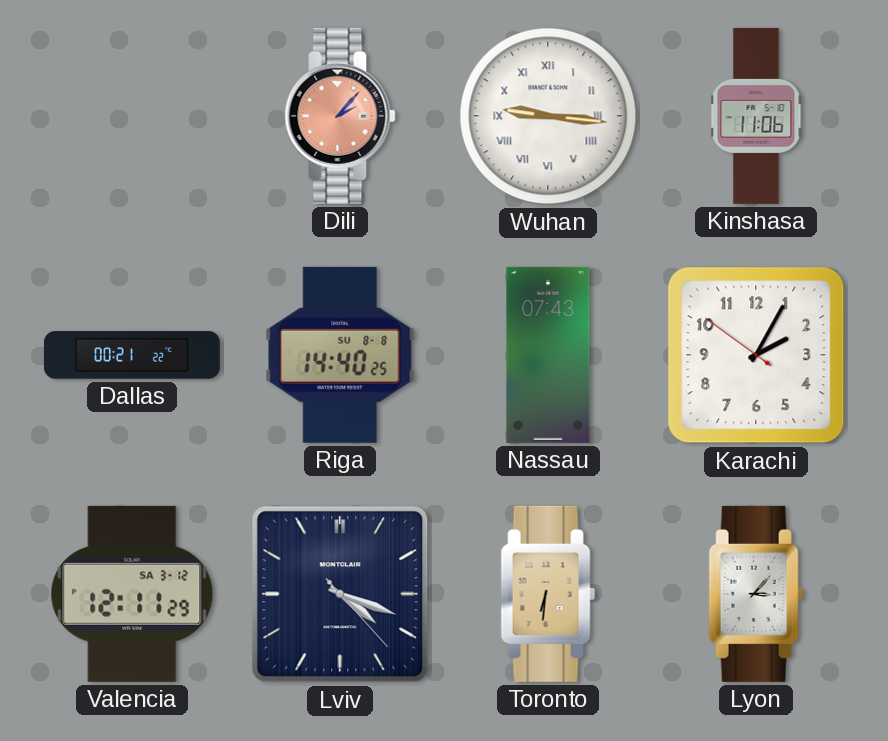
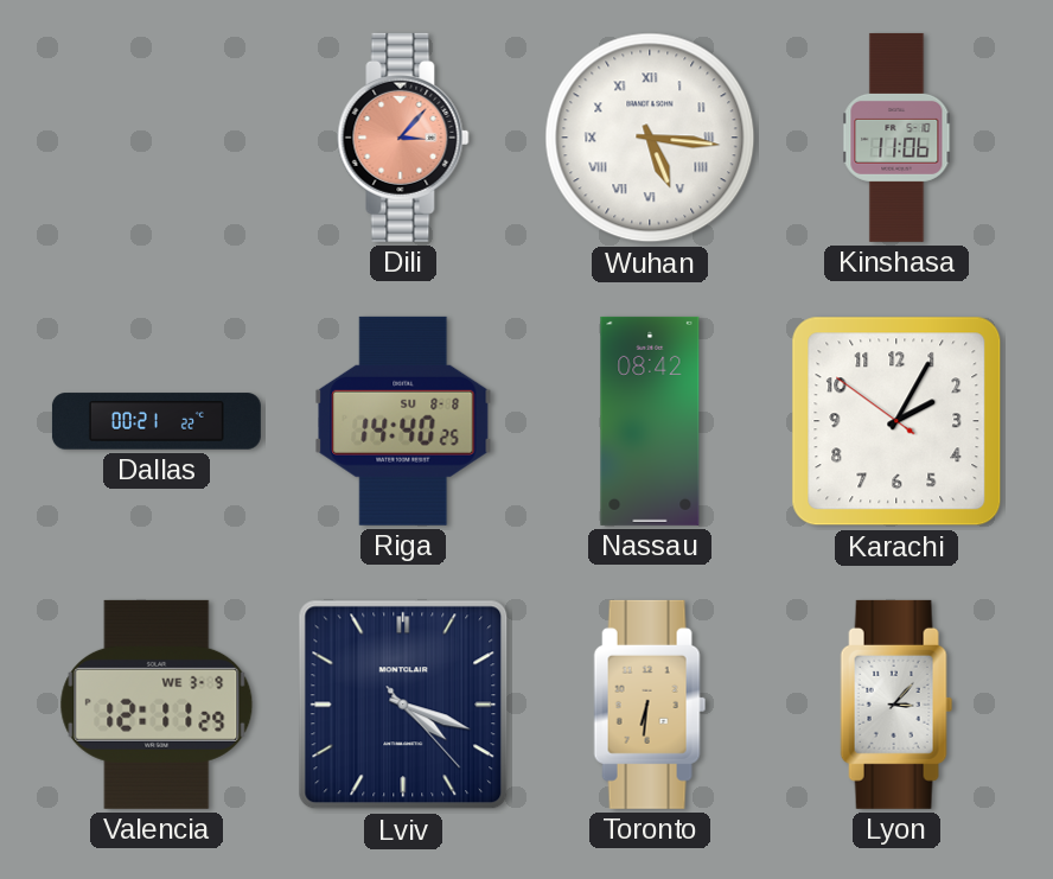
Dili: 2:07 -> 3:07
Wuhan: 9:16 -> 5:16
Nassau: 07:43 -> 08:42
Valencia date: SA 3-12 -> WE 3-9
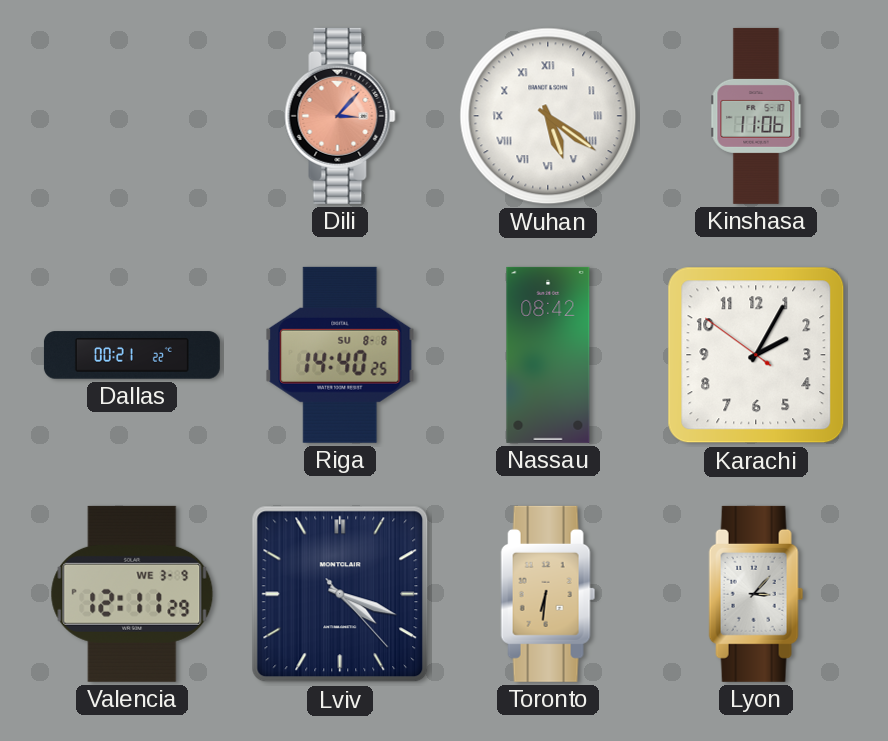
Wuhan: 5:16 -> 5:21
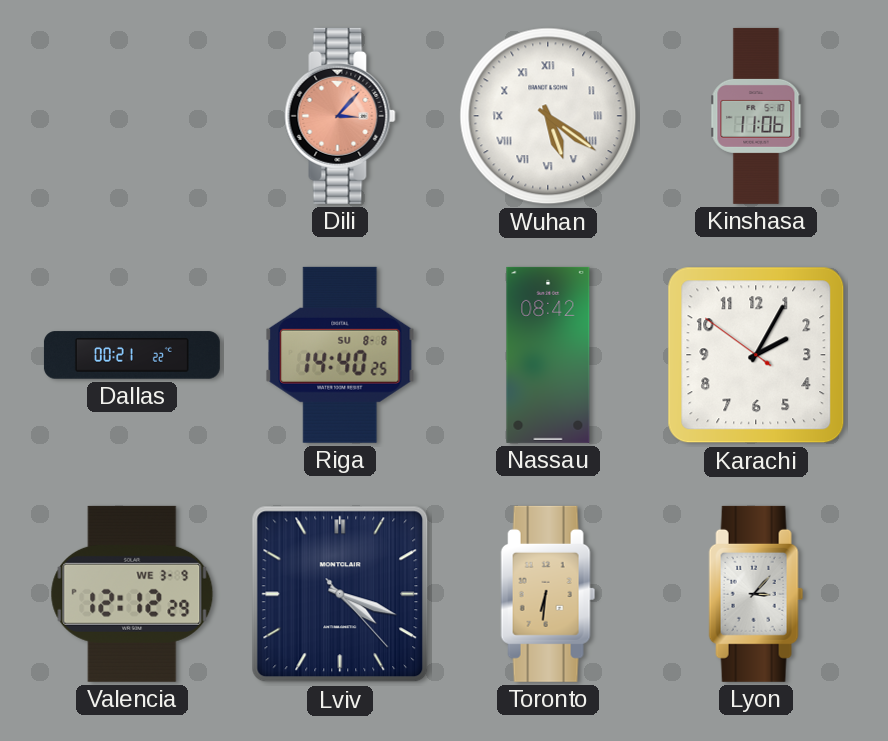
Valencia: 12:11 -> 12:12
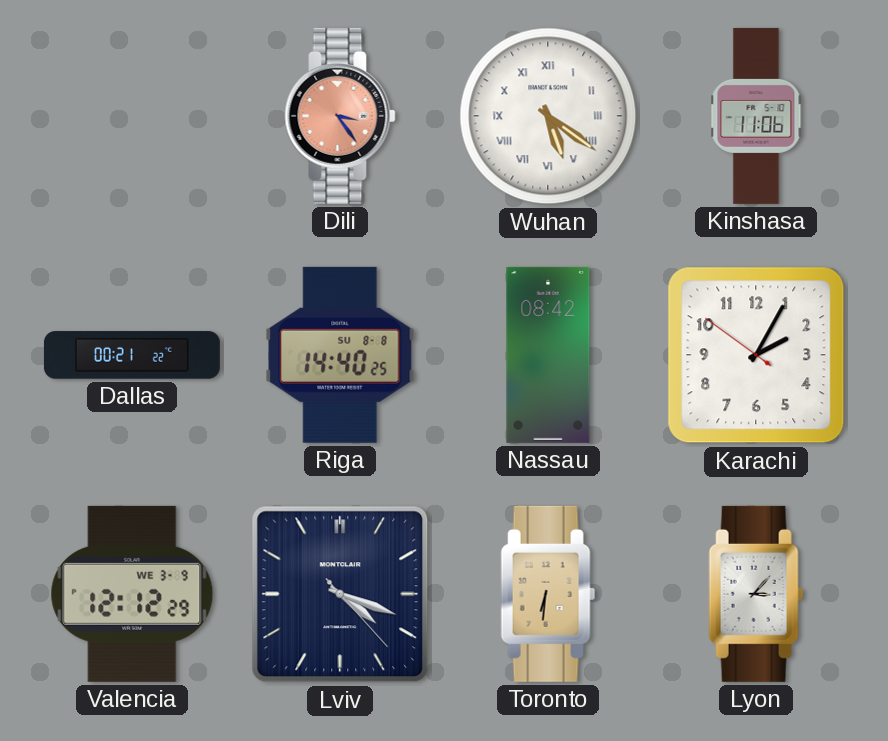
Dili: 3:07 -> 3:24
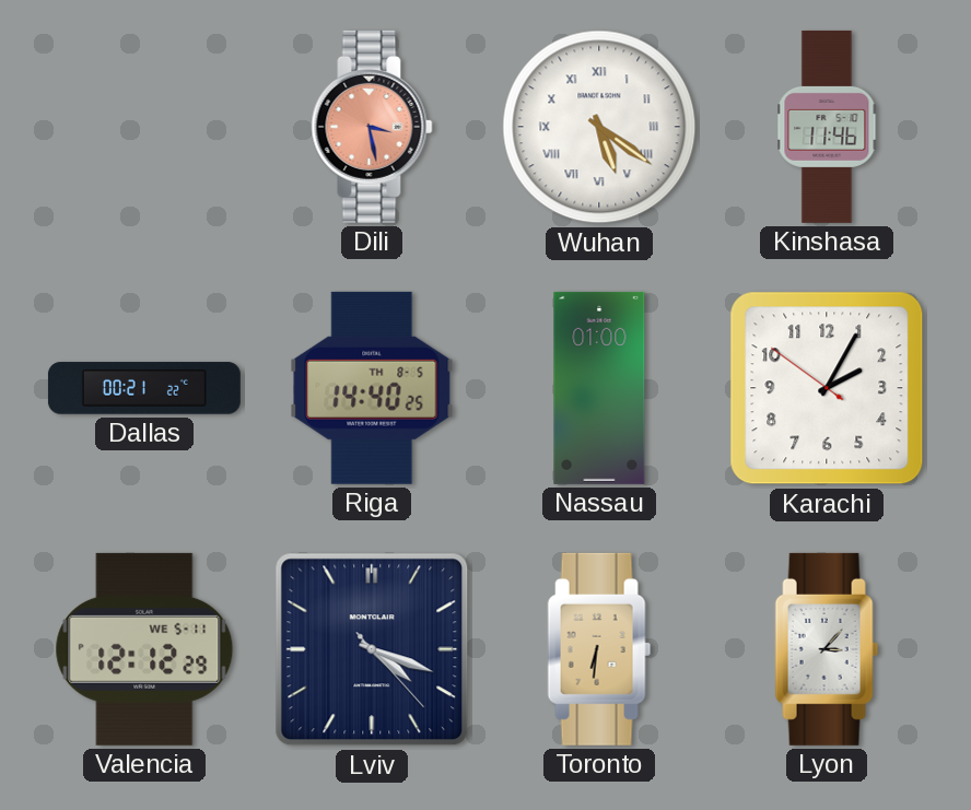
Dili: 3:24 -> 3:28
Kinshasa: 11:06 -> 11:46
Riga date: SU 8-8 -> TH 8-5
Nassau: 08:42 -> 01:00
Valencia date: WE 3-9 -> WE 5-11
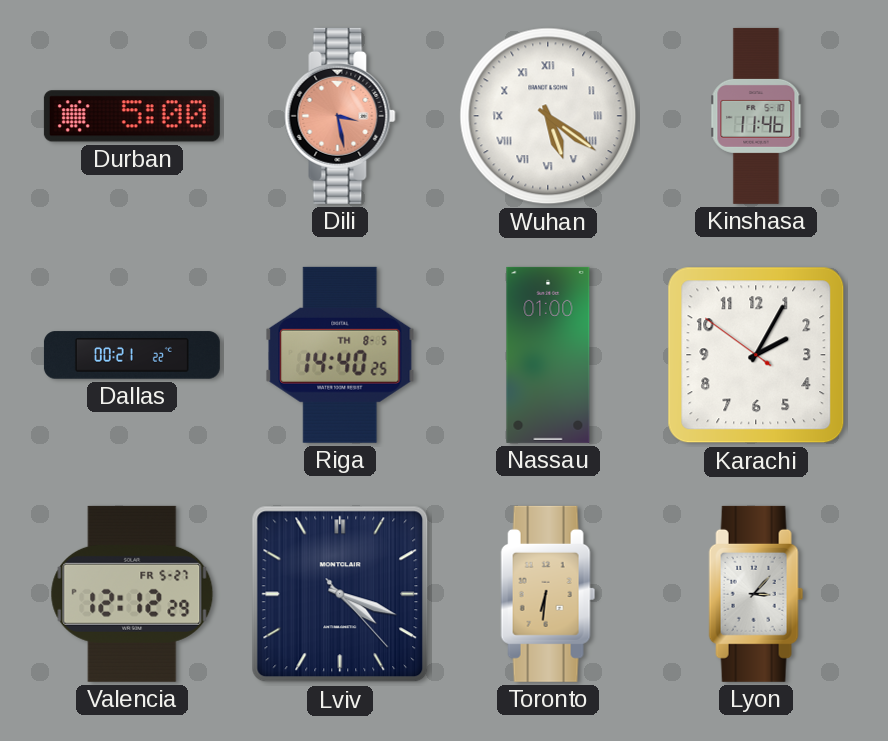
Durban: none -> 5:00
Valencia date: WE 5-11 -> FR 5-27
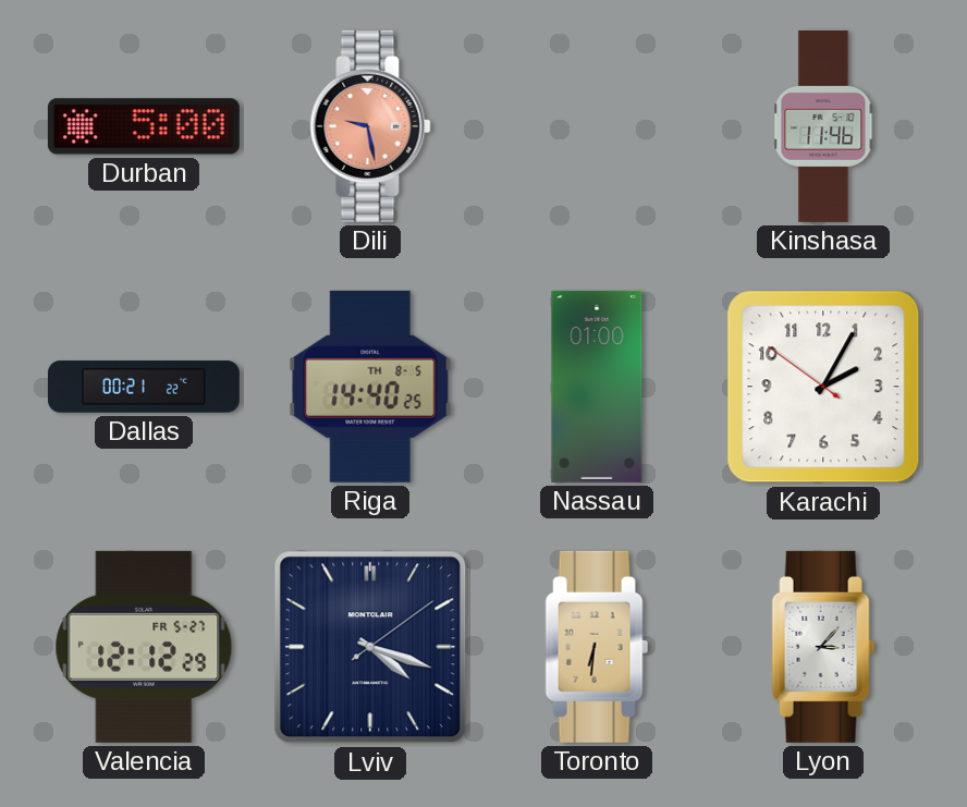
Dili: 3:28 -> 9:28
Wuhan: 5:21 -> none
Lviv: 4:18:23 -> 4:18:09
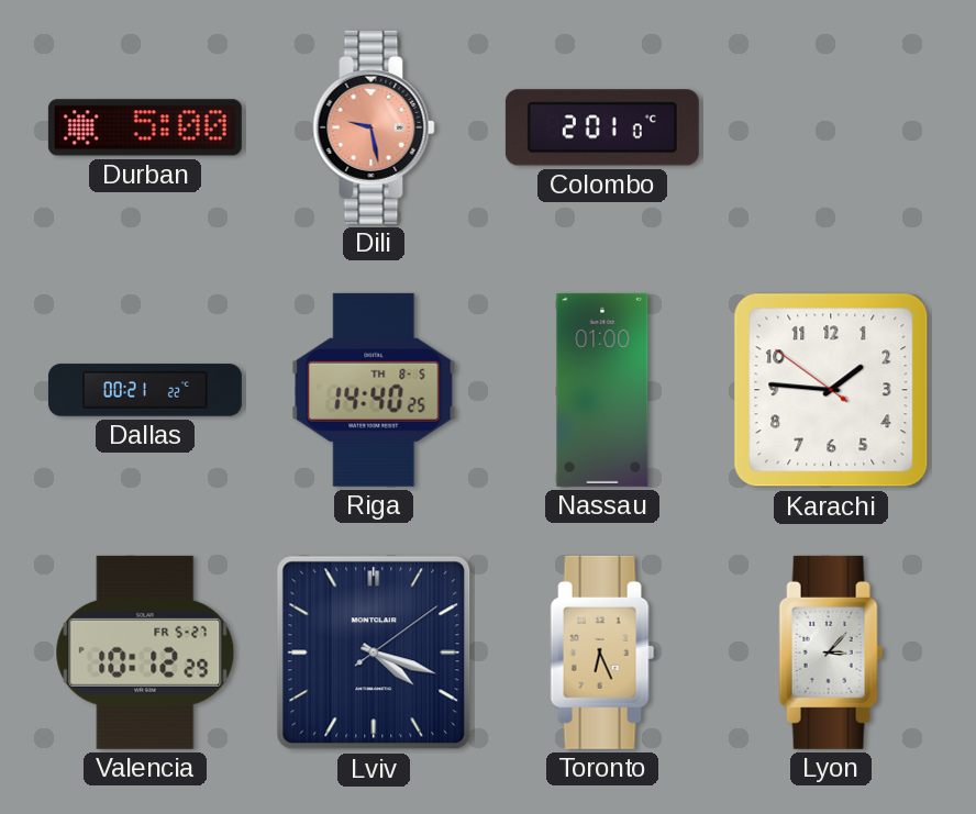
Colombo: none -> 2:01
Kinshasa: 11:46 -> none
Karachi: 2:04 -> 1:45
Valencia: 12:12 -> 10:12
Toronto: 6:31 -> 6:26
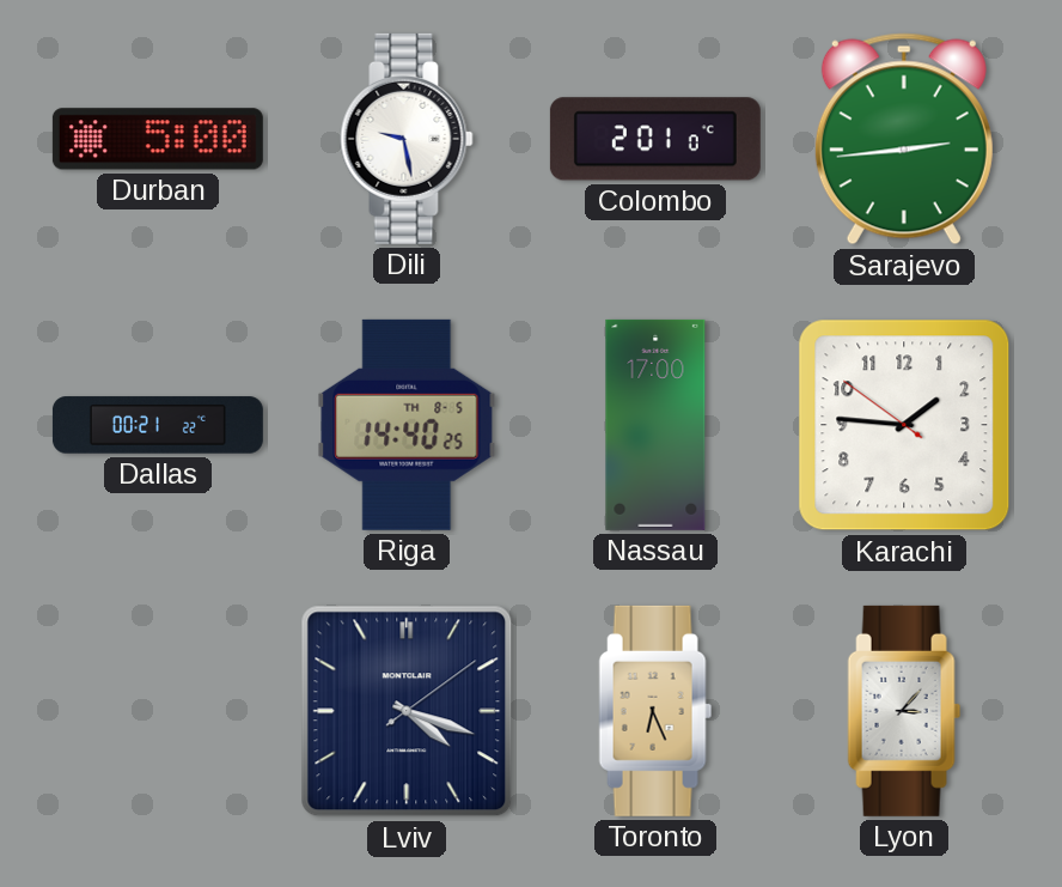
Dili dial: salmon -> white
Sarajevo: none -> 2:44
Nassau: 01:00 -> 17:00
Valencia: 10:12 -> none
